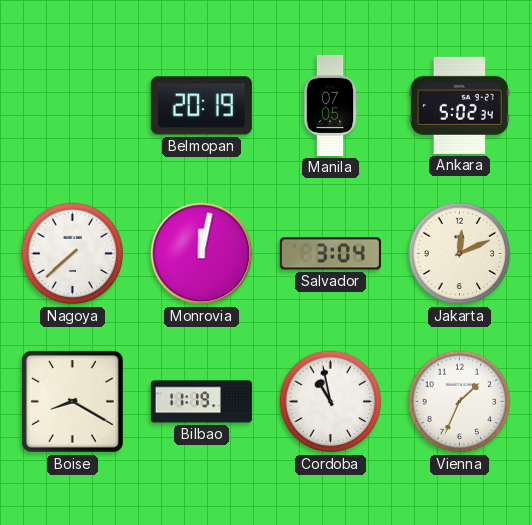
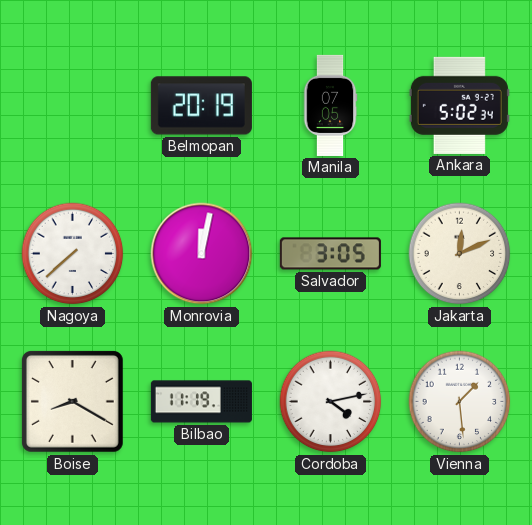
Salvador: 3:04 -> 3:05
Cordoba: 10:58 -> 4:13
Vienna: 1:34 -> 1:29
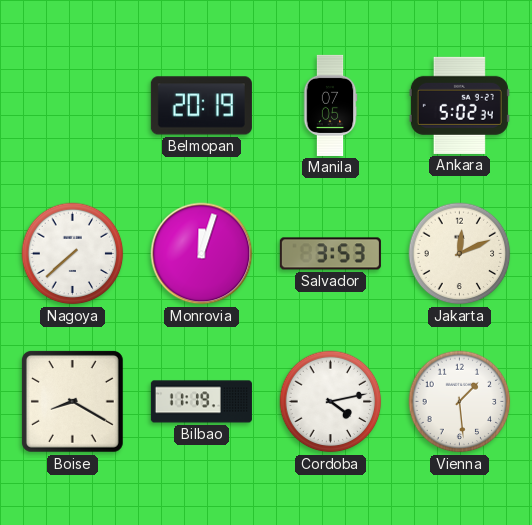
Monrovia: 12:02 -> 12:03
Salvador: 3:05 -> 3:53
